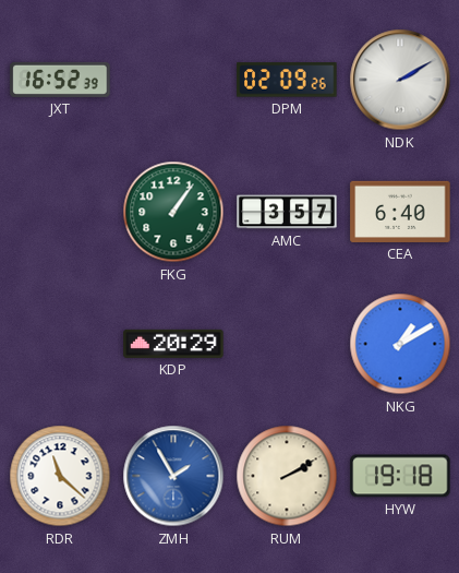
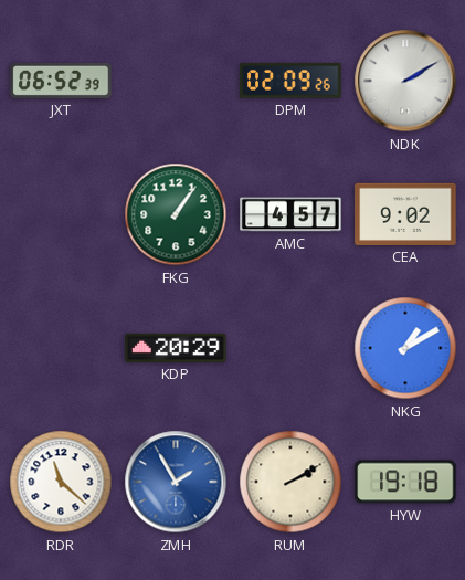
JXT: 16:52 -> 06:52
AMC: 3:57 -> 4:57
CEA: 6:40 -> 9:02
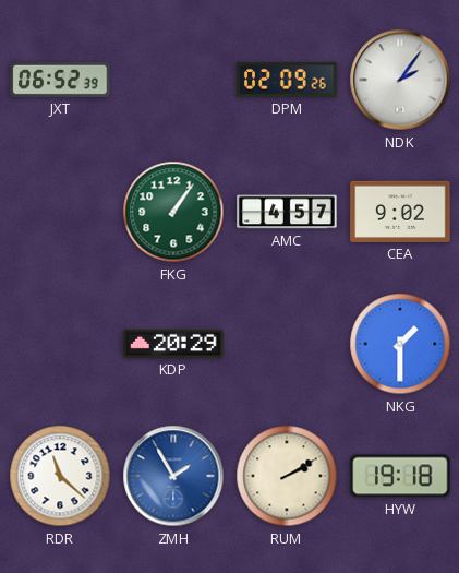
NDK: 2:10 -> 2:06
NKG: 1:10 -> 1:30
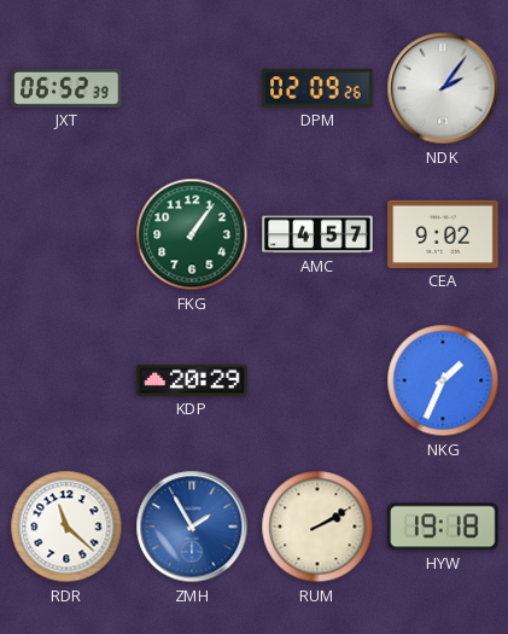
NKG: 1:30 -> 1:34
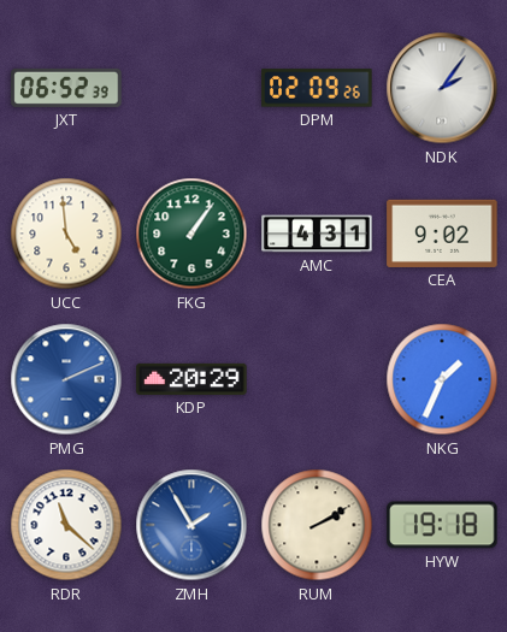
UCC: none -> 4:59
AMC: 4:57 -> 4:31
PMG: none -> 2:11
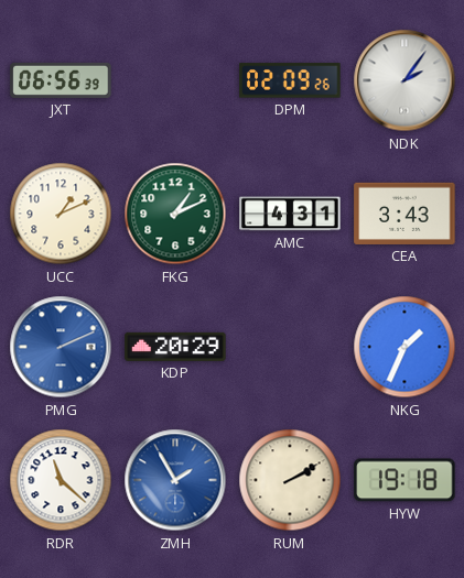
JXT: 06:52 -> 06:56
UCC: 4:59 -> 1:11
FKG: 1:06 -> 1:11
CEA: 9:02 -> 3:43
